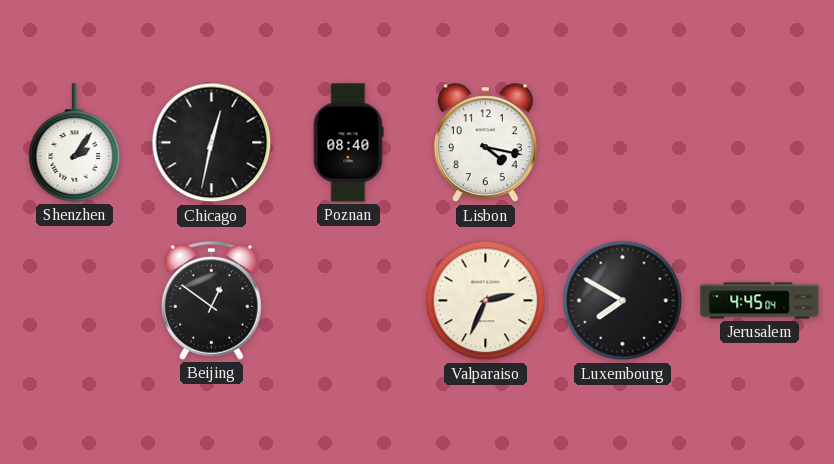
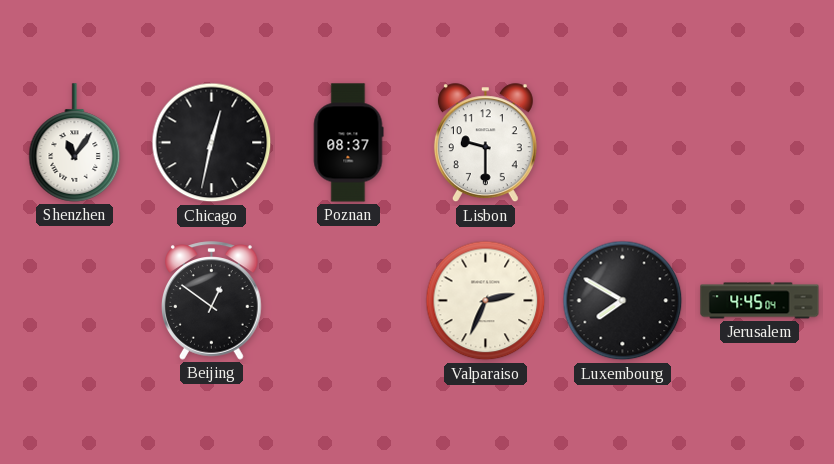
Shenzhen: 2:06 -> 11:06
Poznan: 08:40 -> 08:37
Lisbon: 4:17 -> 9:30
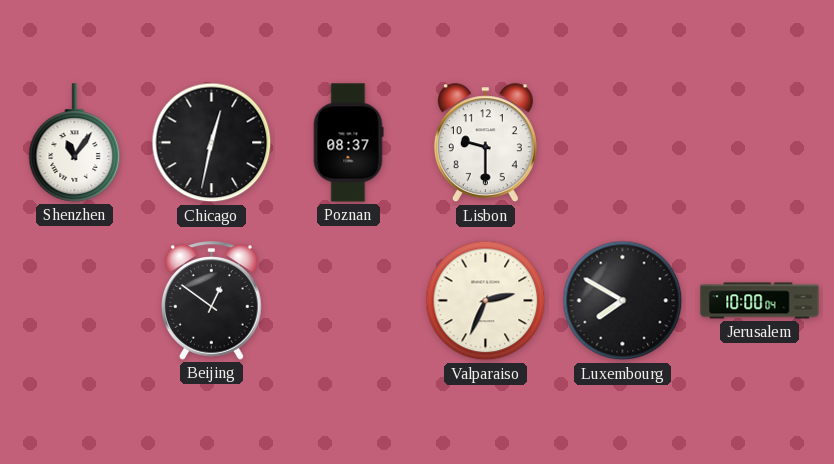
Jerusalem: 4:45 -> 10:00
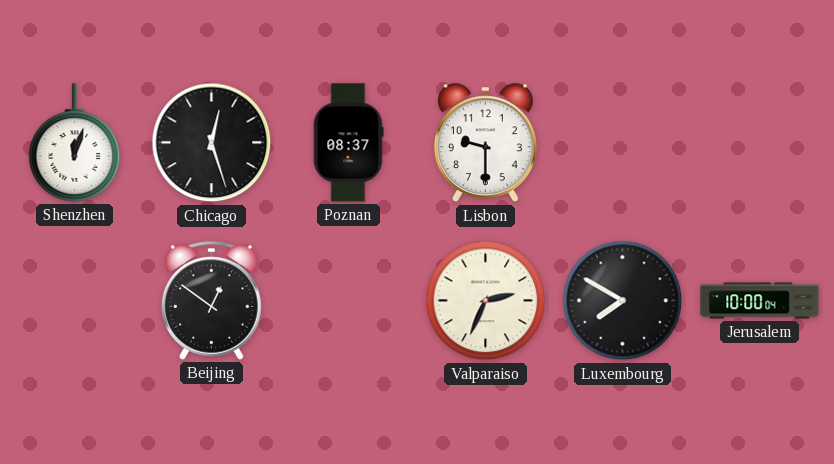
Shenzhen: 11:06 -> 12:03
Chicago: 12:32 -> 12:27
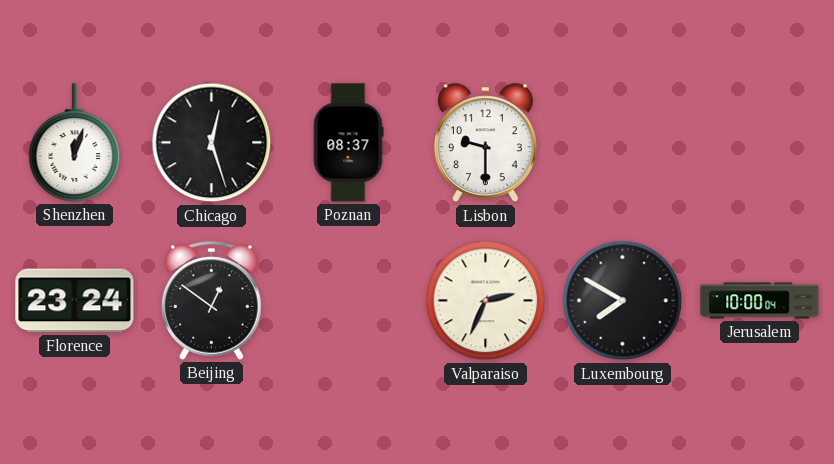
Florence: none -> 23:24
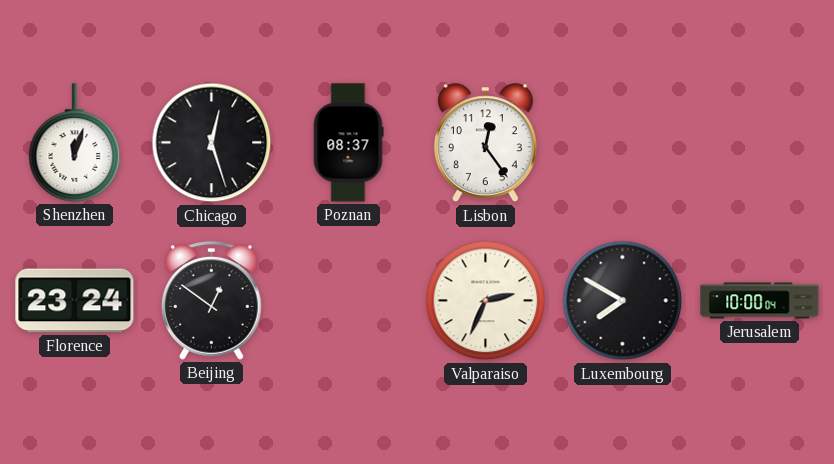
Lisbon: 9:30 -> 12:24
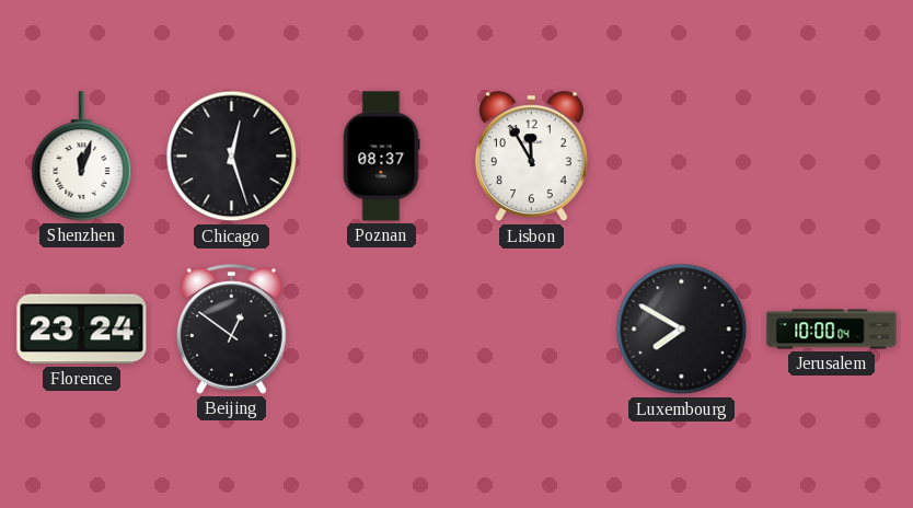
Lisbon: 12:24 -> 11:55
Valparaiso: 2:34 -> none
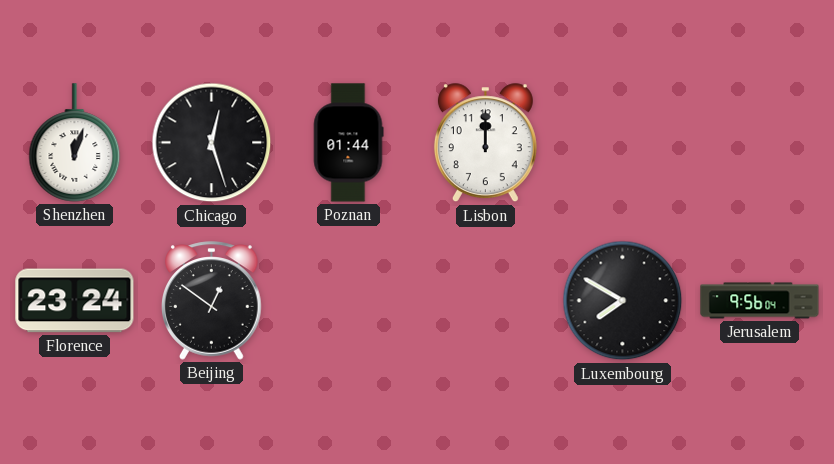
Poznan: 08:37 -> 01:44
Lisbon: 11:55 -> 12:00
Jerusalem: 10:00 -> 9:56
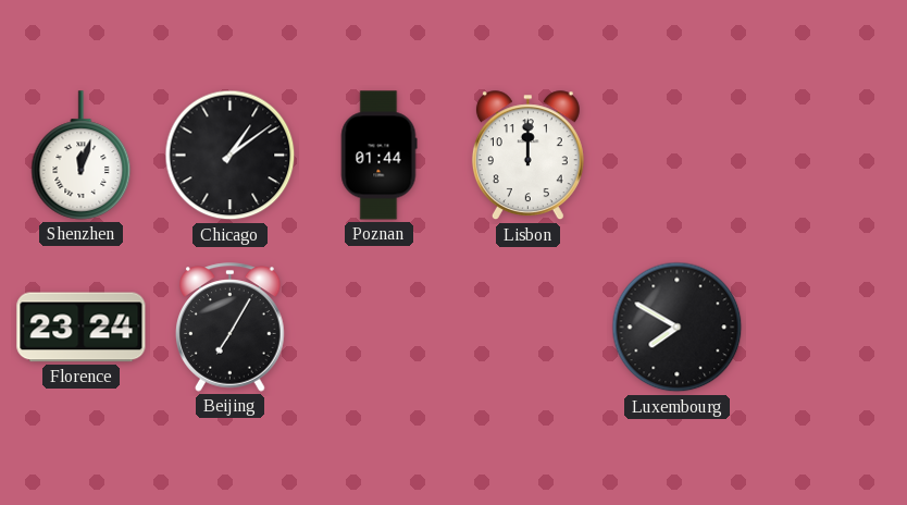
Chicago: 12:27 -> 1:09
Beijing: 12:51 -> 7:05
Jerusalem: 9:56 -> none
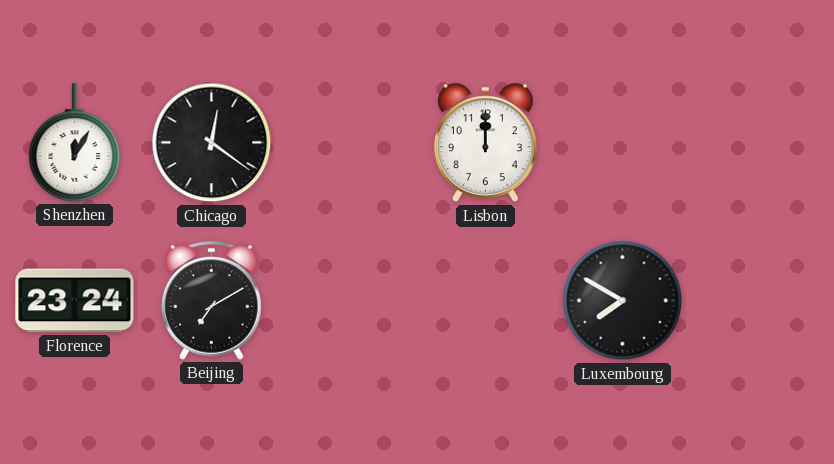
Shenzhen: 12:03 -> 12:05
Chicago: 1:09 -> 12:21
Poznan: 01:44 -> none
Beijing: 7:05 -> 7:10
